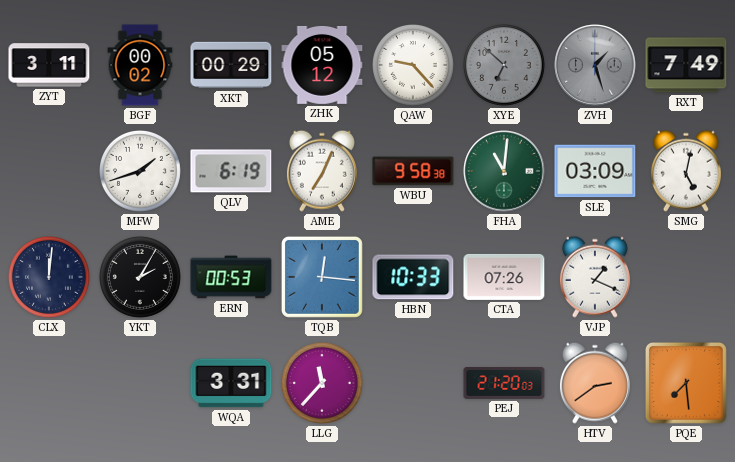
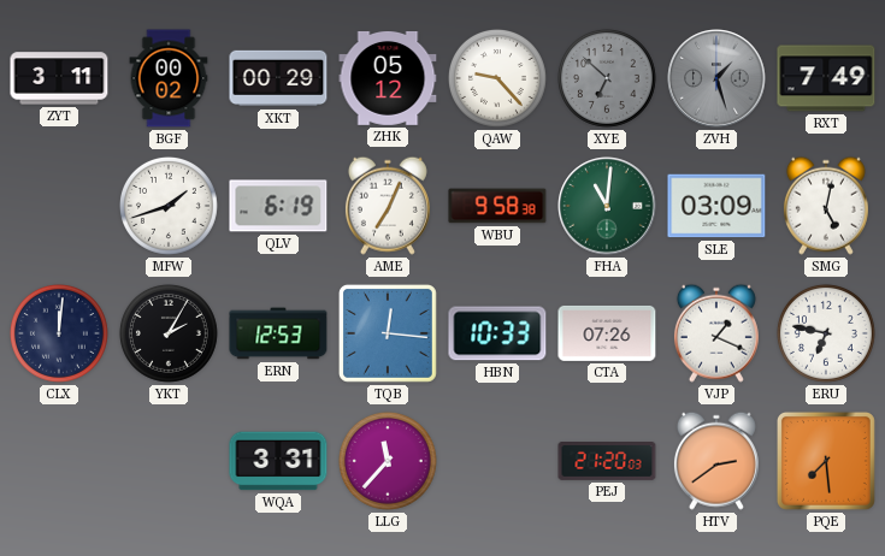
ERN: 00:53 -> 12:53
ERU: none -> 6:47
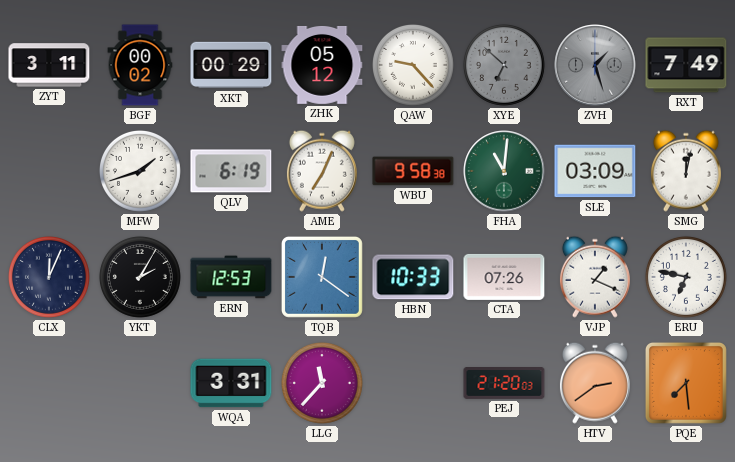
SMG: 5:02 -> 12:02
CLX: 12:01 -> 12:04
TQB: 12:16 -> 12:21
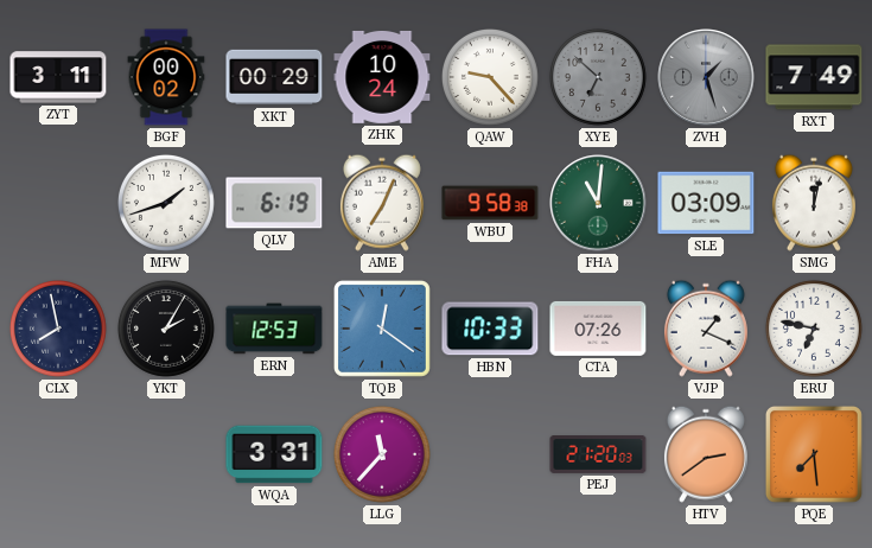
ZHK: 05:12 -> 10:24
CLX: 12:04 -> 7:58
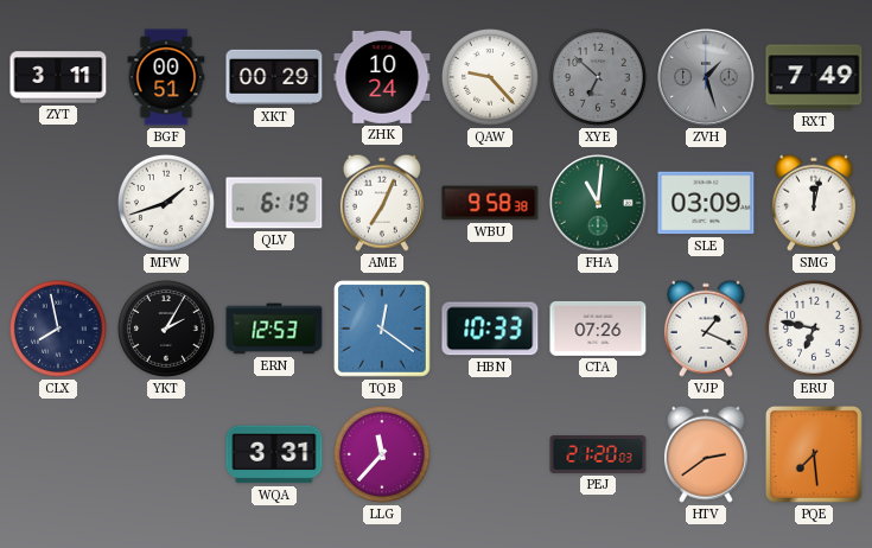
BGF: 00:02 -> 00:51
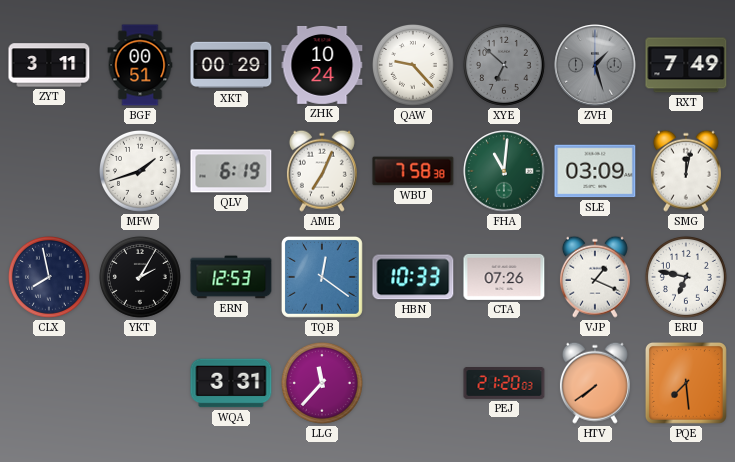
WBU: 9:58 -> 7:58
HTV: 2:39 -> 7:39
